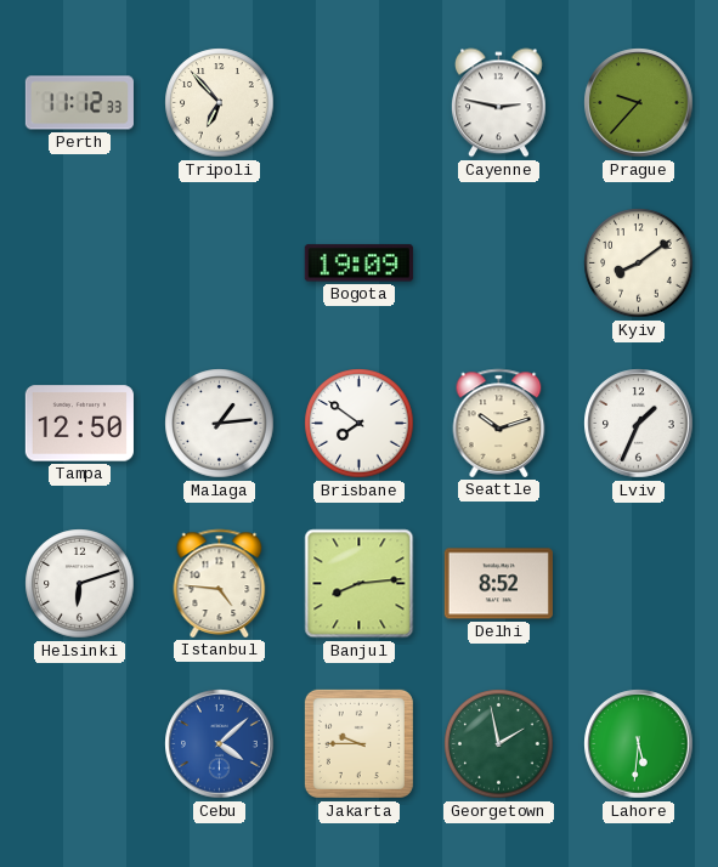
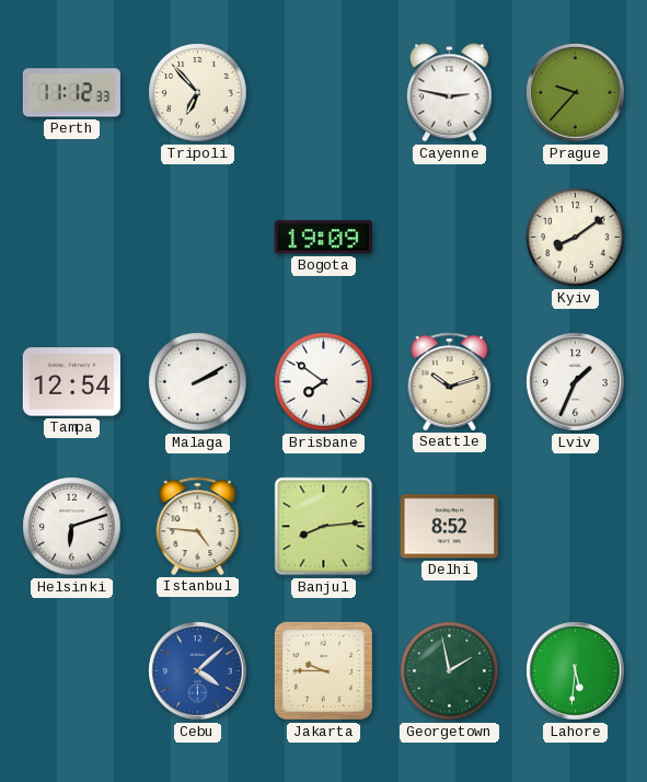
Tampa: 12:50 -> 12:54
Malaga: 1:14 -> 2:10
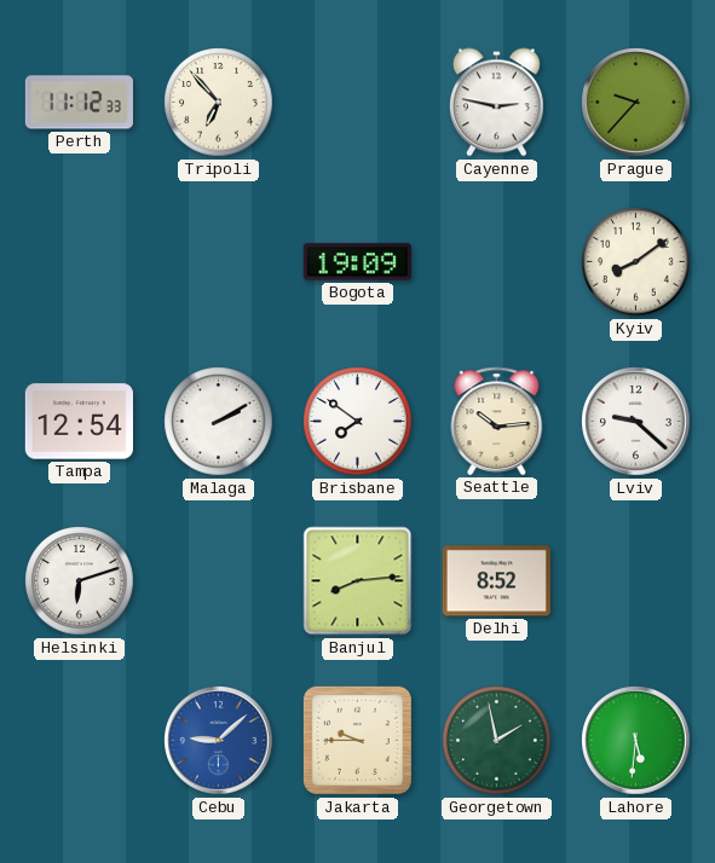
Seattle: 10:12 -> 10:14
Lviv: 1:34 -> 9:22
Istanbul: 4:46 -> none
Cebu: 4:08 -> 9:08
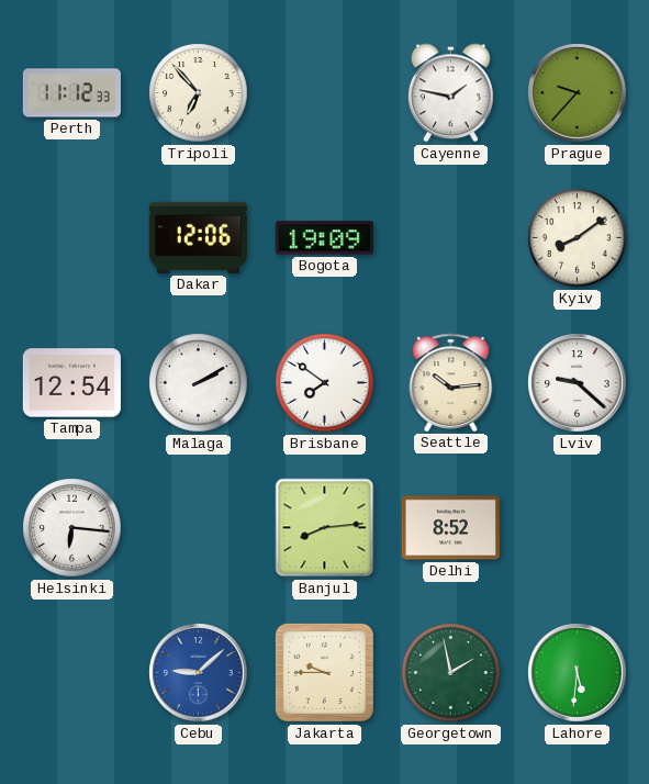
Cayenne: 2:47 -> 1:47
Dakar: none -> 12:06
Helsinki: 6:12 -> 6:16
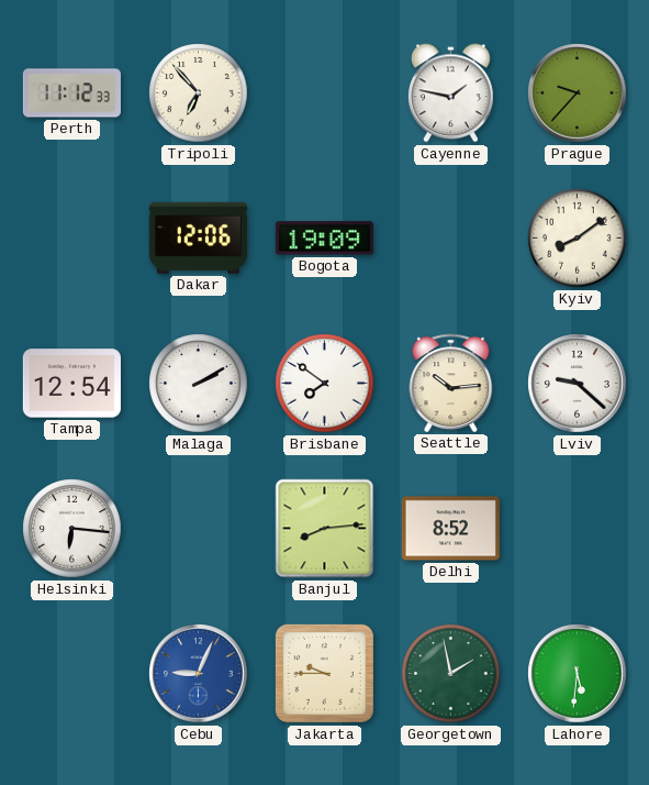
Cebu: 9:08 -> 9:04
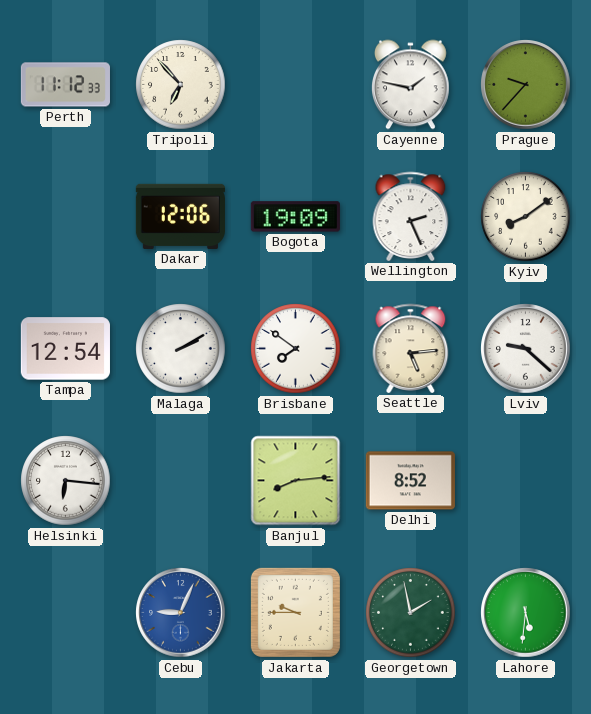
Wellington: none -> 2:26
Seattle: 10:14 -> 5:14
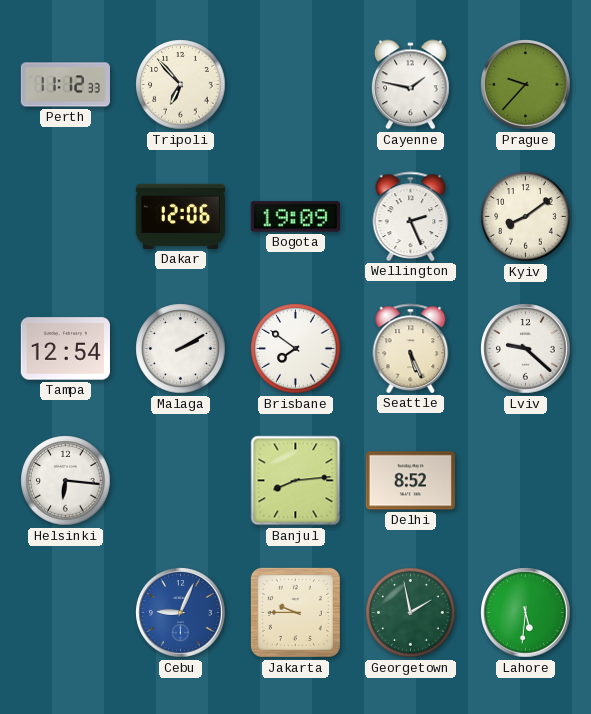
Seattle: 5:14 -> 5:26
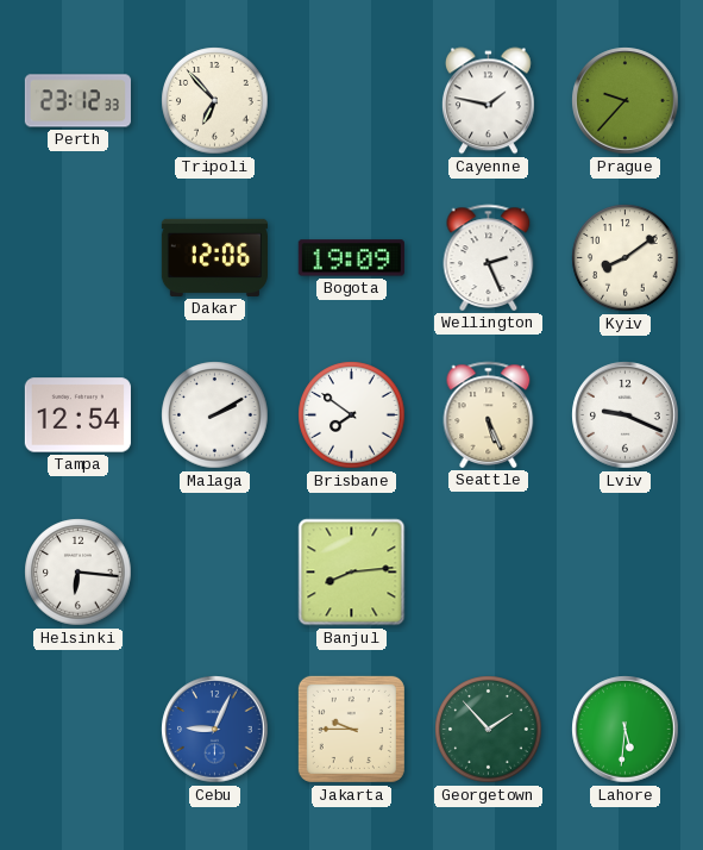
Perth: 11:12 -> 23:12
Lviv: 9:22 -> 9:19
Delhi: 8:52 -> none
Georgetown: 1:58 -> 1:53
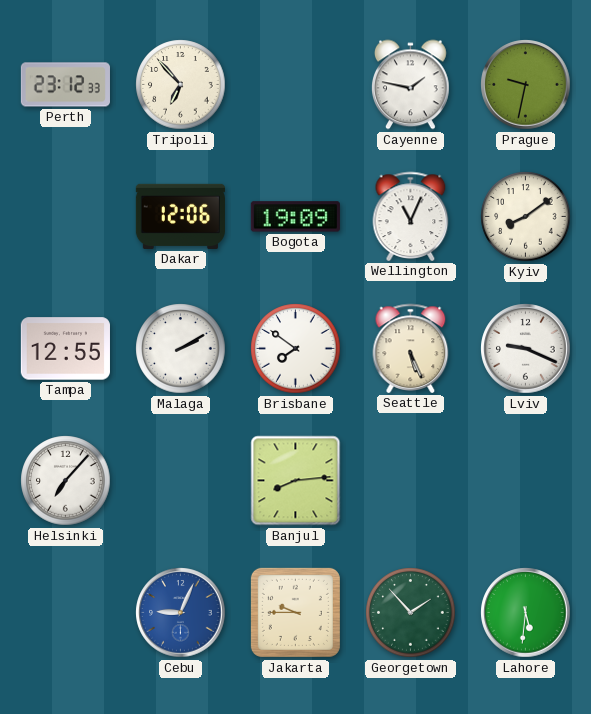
Prague: 9:37 -> 9:32
Wellington: 2:26 -> 11:04
Tampa: 12:54 -> 12:55
Helsinki: 6:16 -> 7:07
